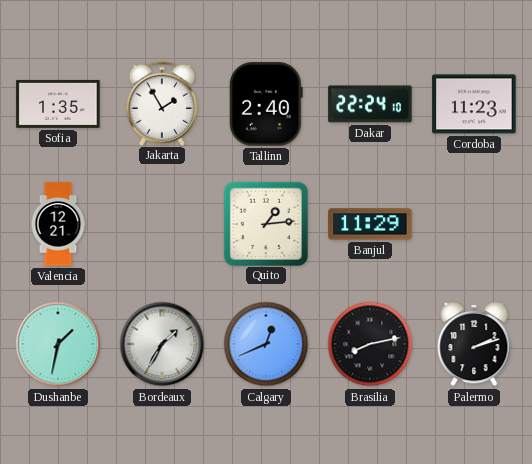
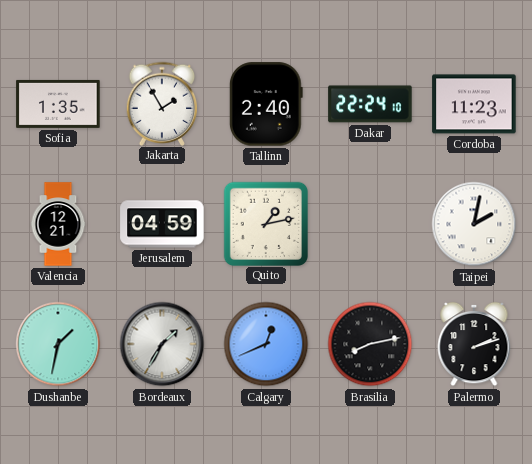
Jerusalem: none -> 04:59
Quito: 1:14 -> 1:13
Banjul: 11:29 -> none
Taipei: none -> 2:02
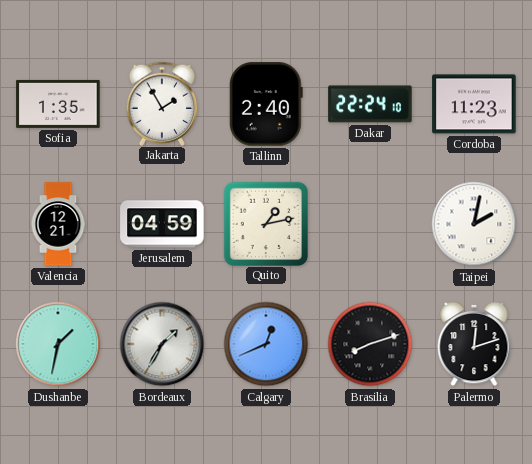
Brasilia: 8:13 -> 8:12
Palermo: 2:12 -> 12:12
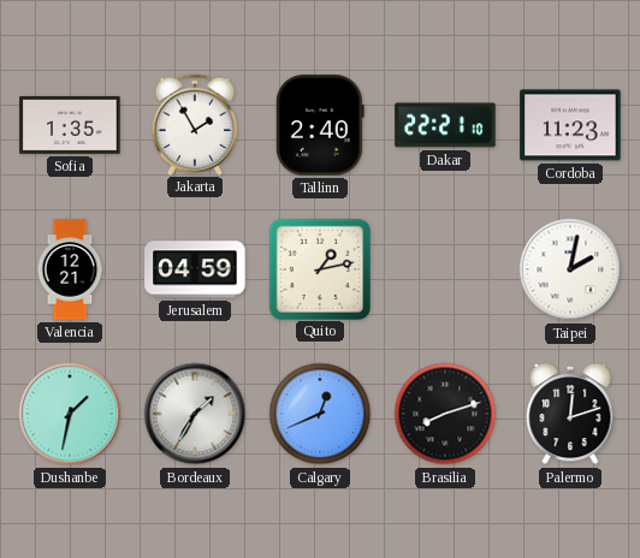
Dakar: 22:24 -> 22:21
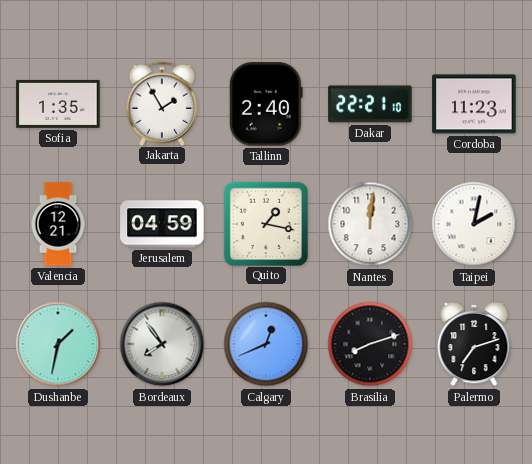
Quito: 1:13 -> 1:17
Nantes: none -> 12:01
Bordeaux: 1:35 -> 7:54
Palermo: 12:12 -> 7:12
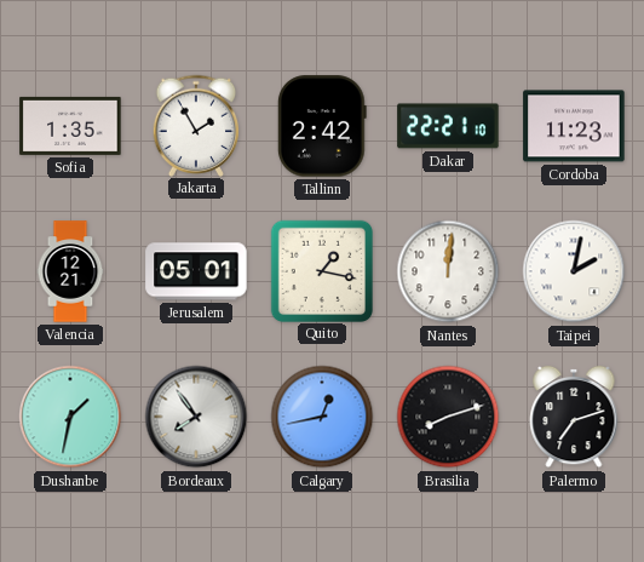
Tallinn: 2:40 -> 2:42
Jerusalem: 04:59 -> 05:01
Calgary: 12:41 -> 12:43
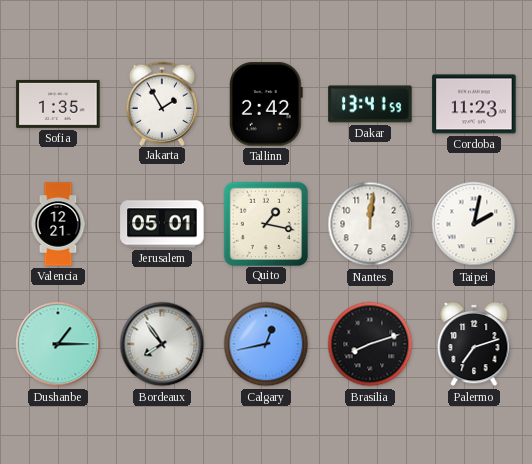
Dakar: 22:21 -> 13:41
Dushanbe: 1:32 -> 1:15
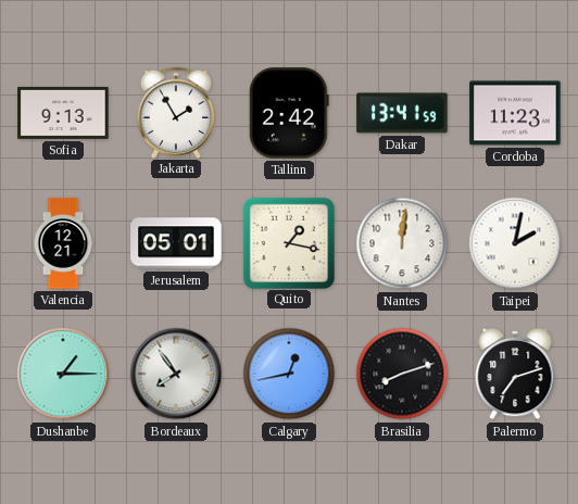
Sofia: 1:35 -> 9:13
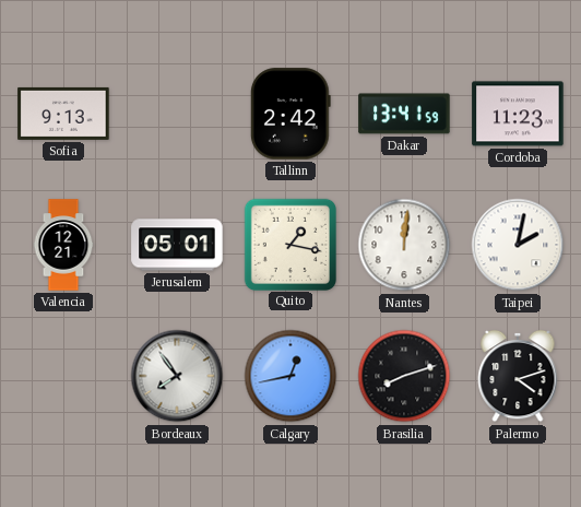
Jakarta: 1:55 -> none
Dushanbe: 1:15 -> none
Palermo: 7:12 -> 4:12
